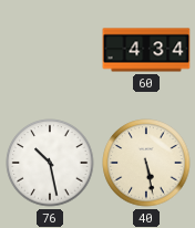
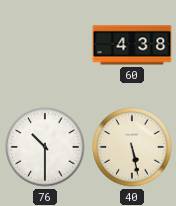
60: 4:34 -> 4:38
76: 10:28 -> 10:30
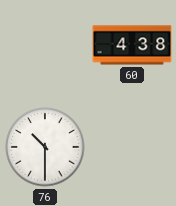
40: 5:28 -> none
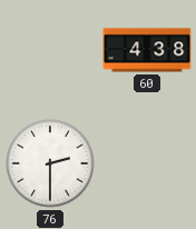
76: 10:30 -> 2:30
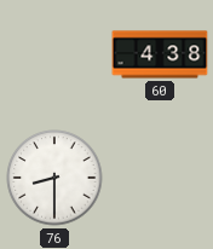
76: 2:30 -> 8:30
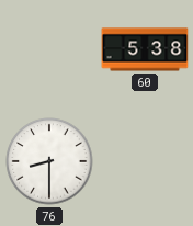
60: 4:38 -> 5:38
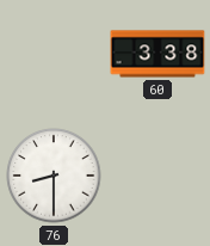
60: 5:38 -> 3:38
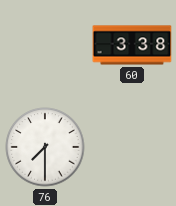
76: 8:30 -> 7:30
